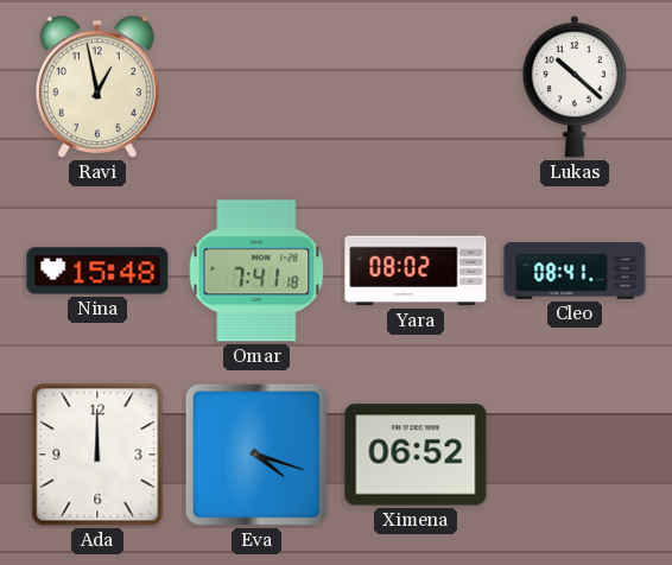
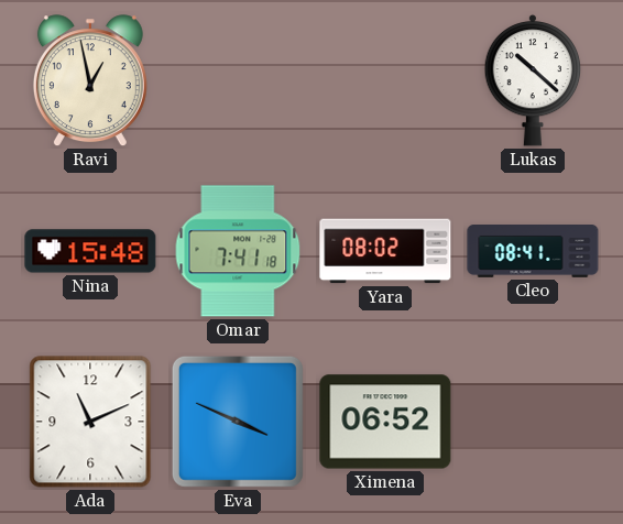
Ada: 12:00 -> 11:11
Eva: 4:18 -> 3:49
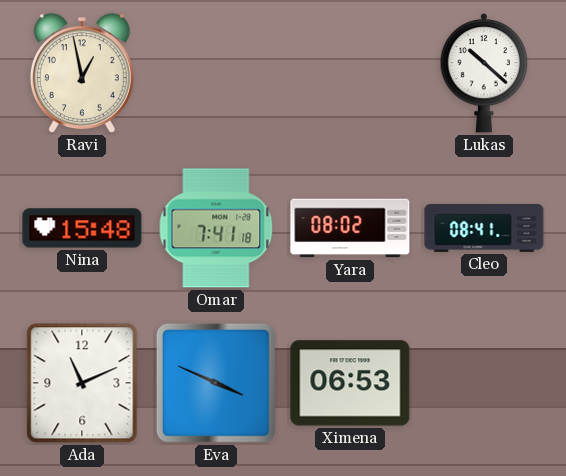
Ximena: 06:52 -> 06:53
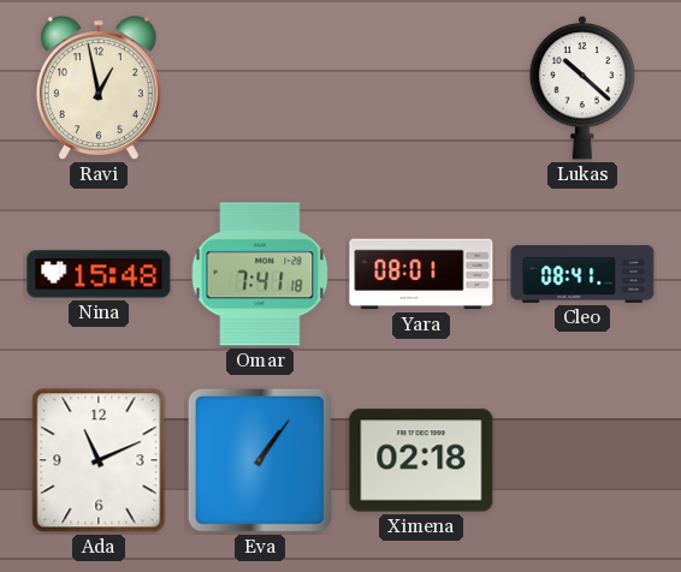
Yara: 08:02 -> 08:01
Eva: 3:49 -> 1:06
Ximena: 06:53 -> 02:18
